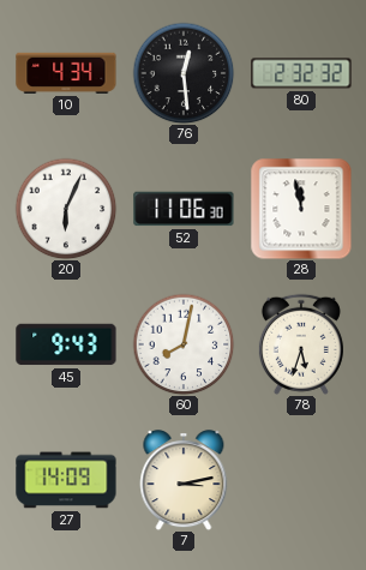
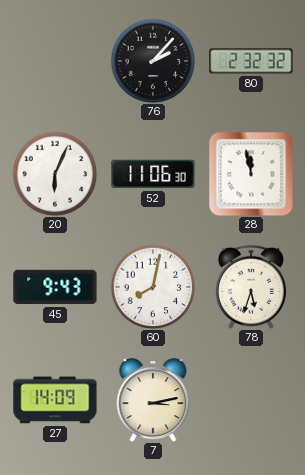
10: 4:34 -> none
76: 12:29 -> 2:07
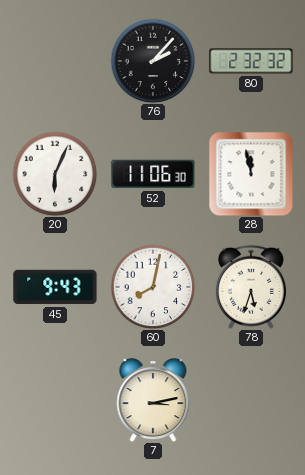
27: 14:09 -> none
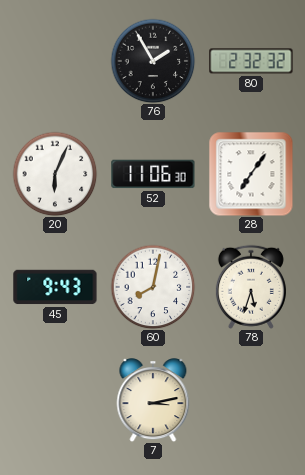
76: 2:07 -> 1:55
28: 11:58 -> 7:06
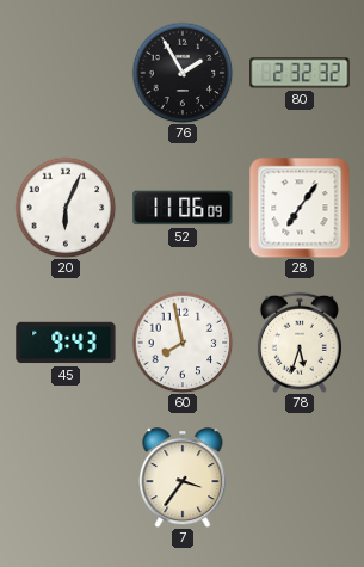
52: 11:06:30 -> 11:06:09
60: 8:02 -> 7:58
7: 3:13 -> 3:36
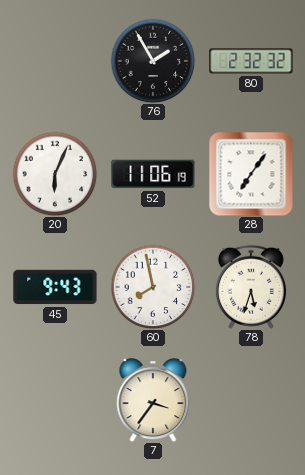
52: 11:06:09 -> 11:06:19
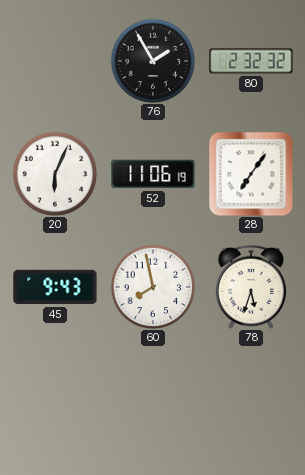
7: 3:36 -> none
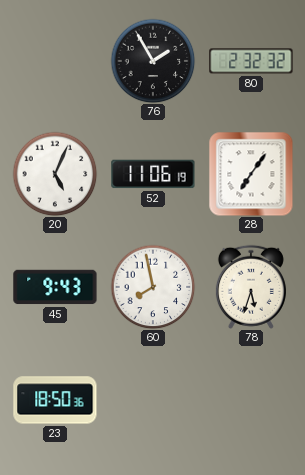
20: 6:04 -> 5:04
23: none -> 18:50
